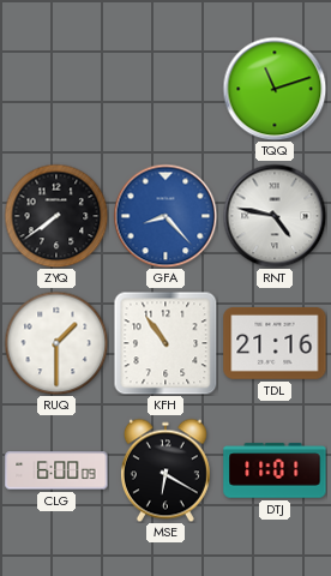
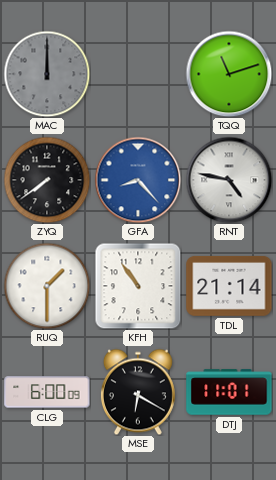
MAC: none -> 12:00
TDL: 21:16 -> 21:14
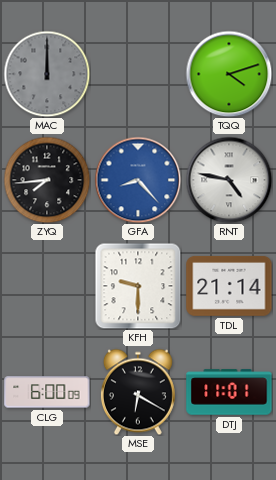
TQQ: 11:12 -> 4:12
ZYQ: 7:39 -> 7:44
RUQ: 1:30 -> none
KFH: 10:54 -> 9:30
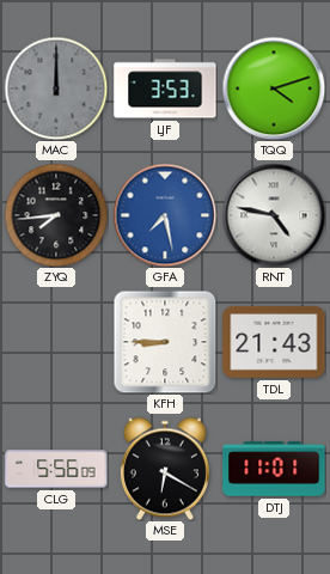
LJF: none -> 3:53
GFA: 8:23 -> 7:28
KFH: 9:30 -> 8:45
TDL: 21:14 -> 21:43
CLG: 6:00 -> 5:56
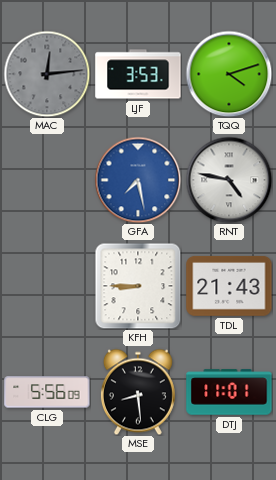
MAC: 12:00 -> 12:14
ZYQ: 7:44 -> none
MSE: 6:20 -> 8:29
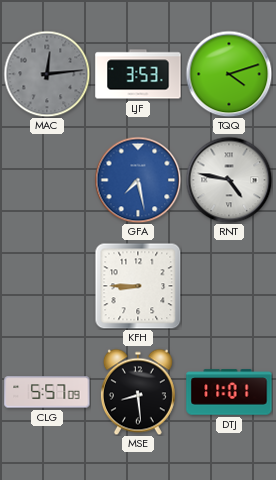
TDL: 21:43 -> none
CLG: 5:56 -> 5:57
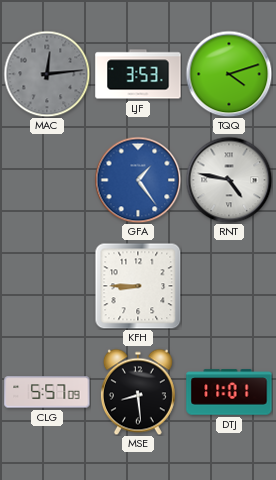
GFA: 7:28 -> 1:24
